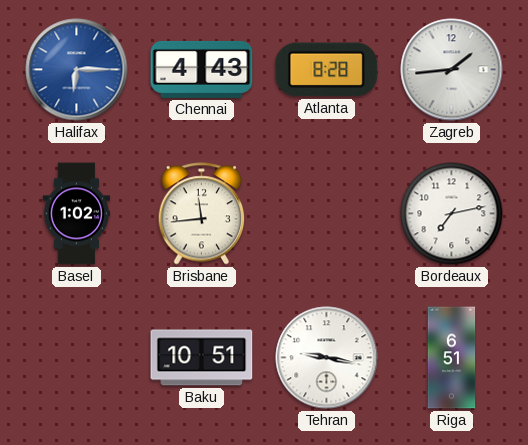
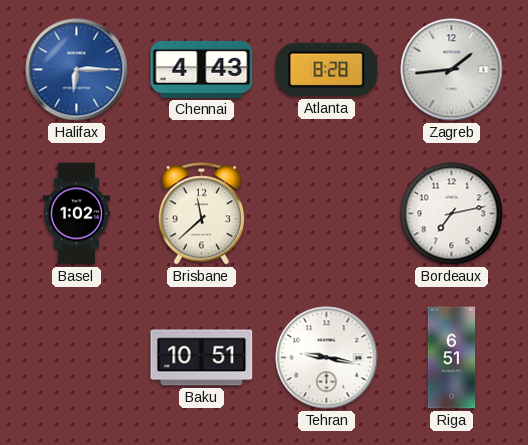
Brisbane: 11:44 -> 11:38
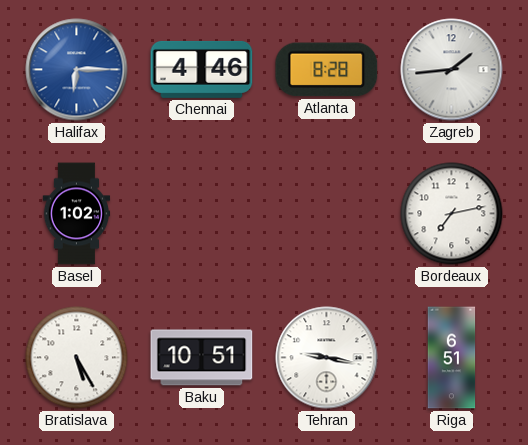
Chennai: 4:43 -> 4:46
Brisbane: 11:38 -> none
Bratislava: none -> 5:25
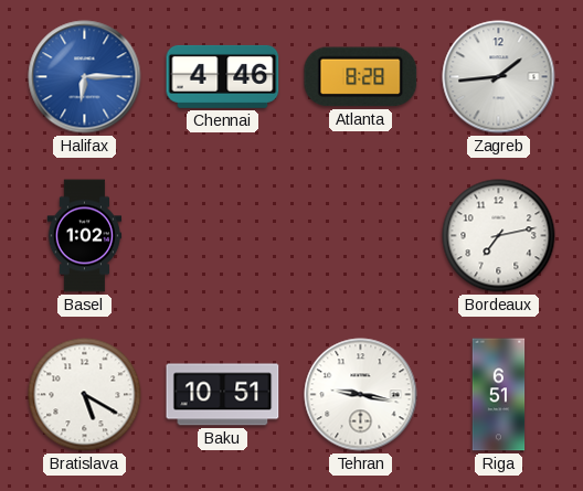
Bratislava: 5:25 -> 5:20
